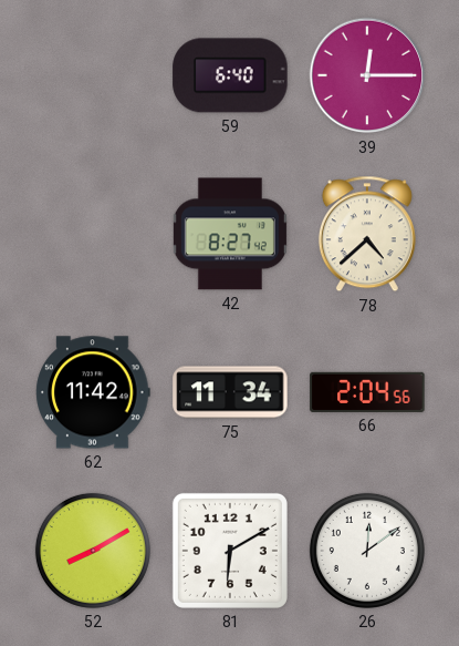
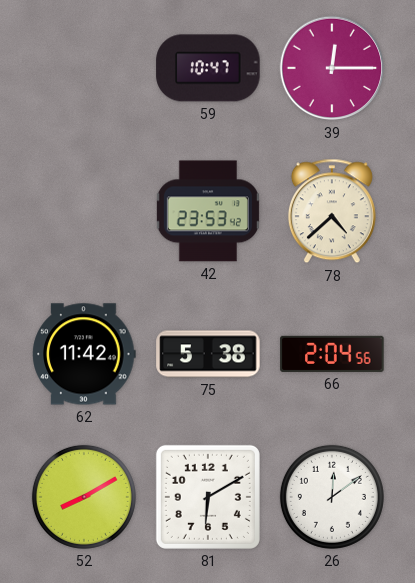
59: 6:40 -> 10:47
42: 8:27 -> 23:53
75: 11:34 -> 5:38
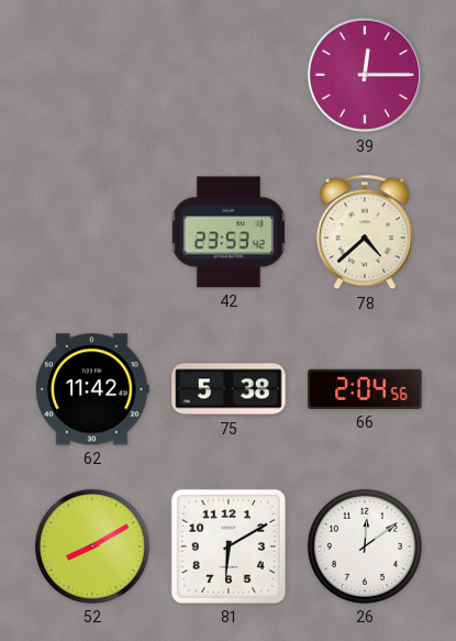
59: 10:47 -> none
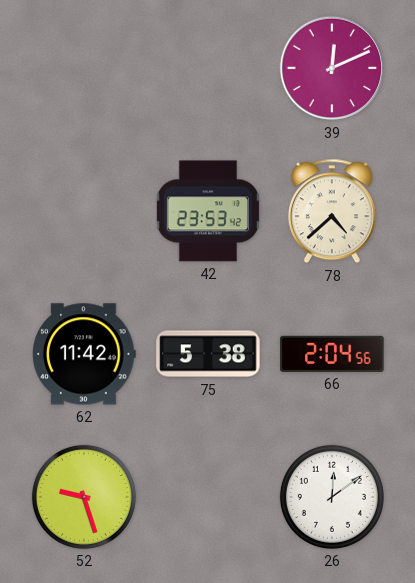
39: 12:15 -> 12:11
52: 8:10 -> 9:27
81: 6:10 -> none
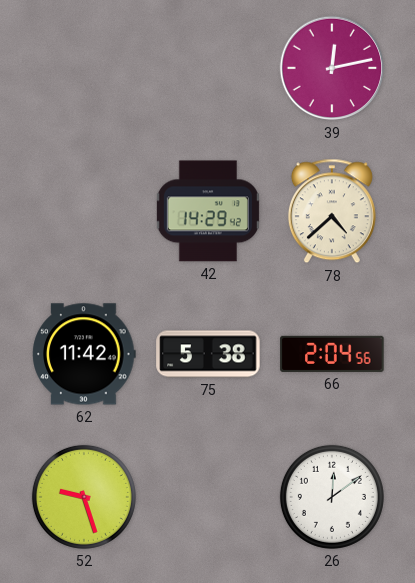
39: 12:11 -> 12:13
42: 23:53 -> 14:29
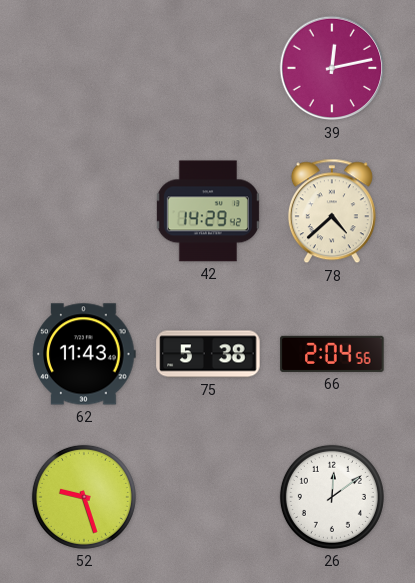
62: 11:42 -> 11:43
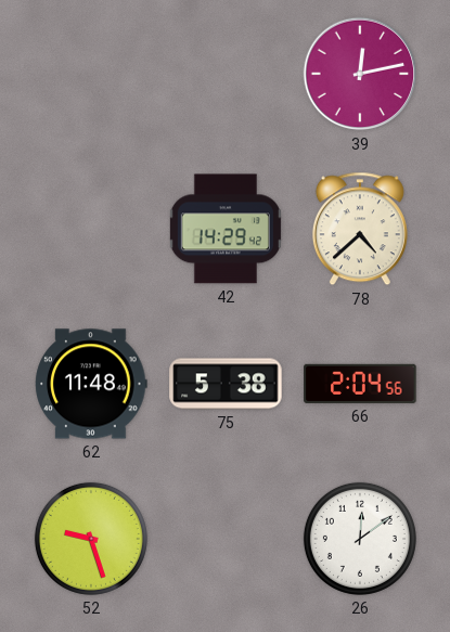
62: 11:43 -> 11:48
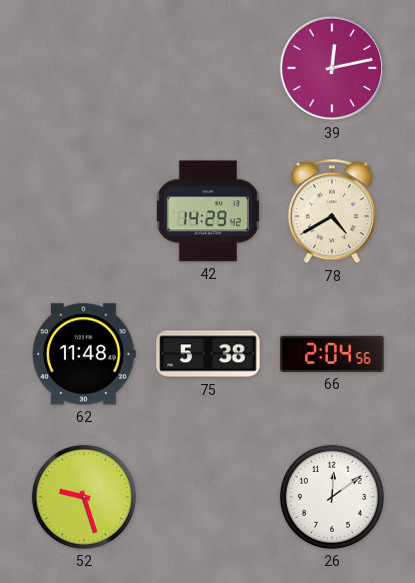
78: 4:38 -> 4:40
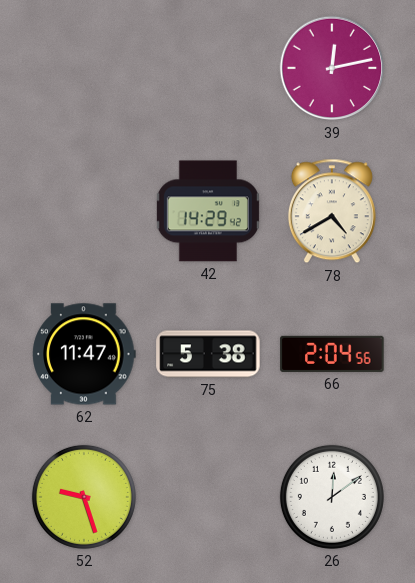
62: 11:48 -> 11:47
